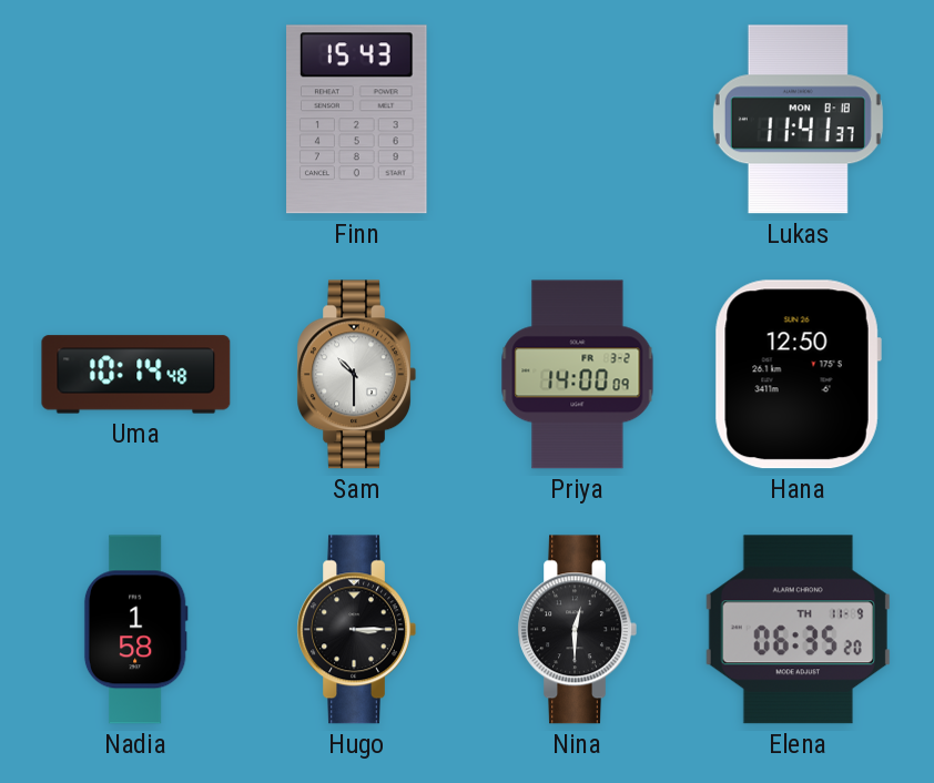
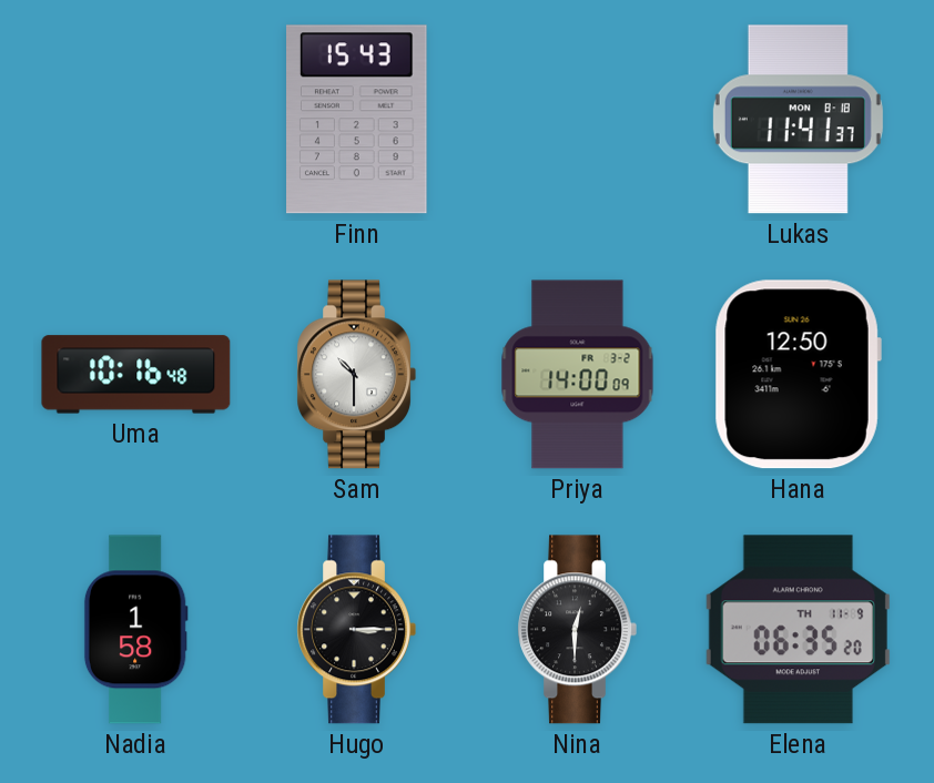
Uma: 10:14 -> 10:16
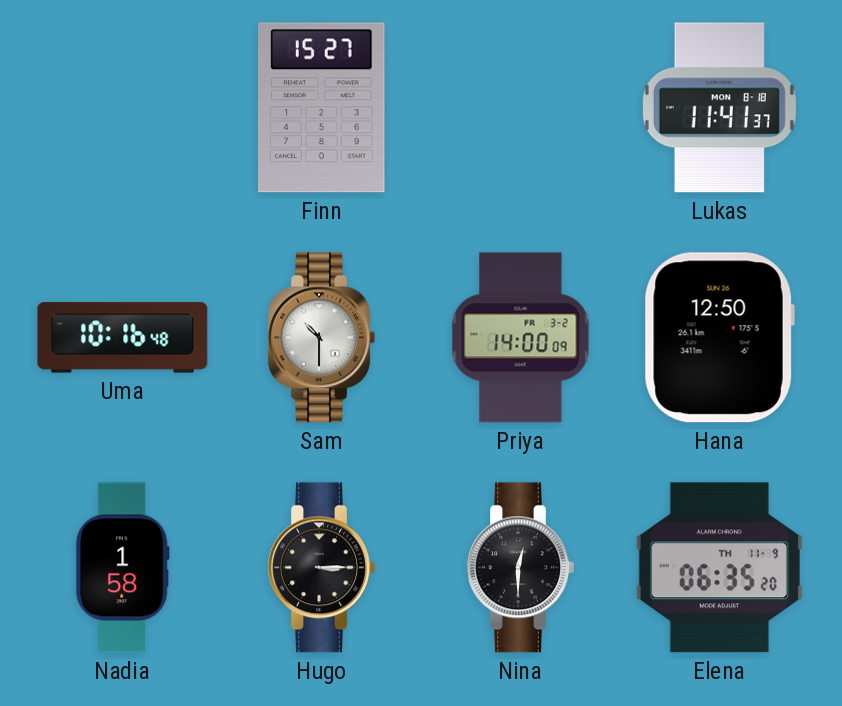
Finn: 15:43 -> 15:27
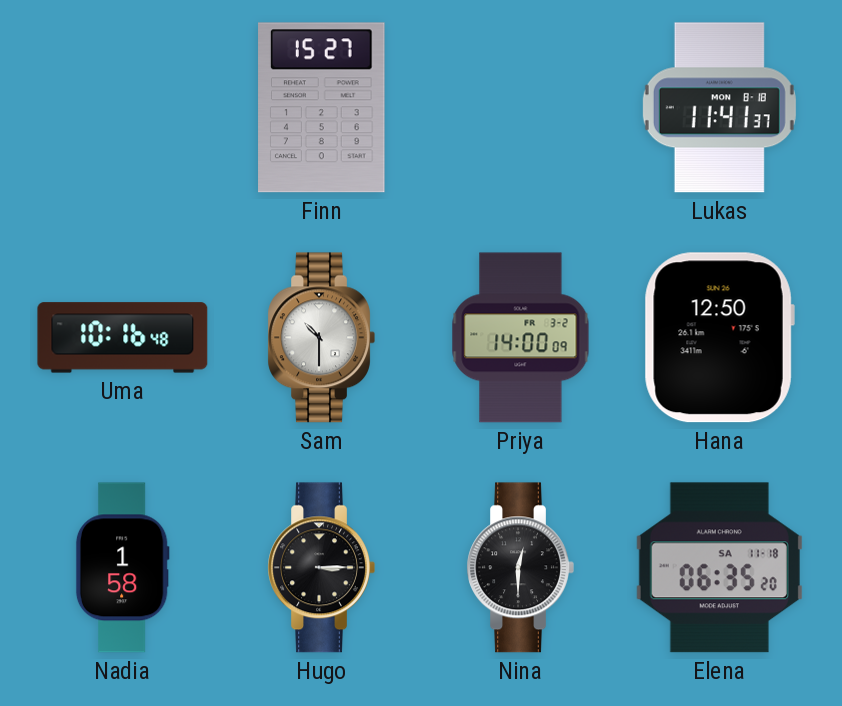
Elena date: TH 11-9 -> SA 11-18
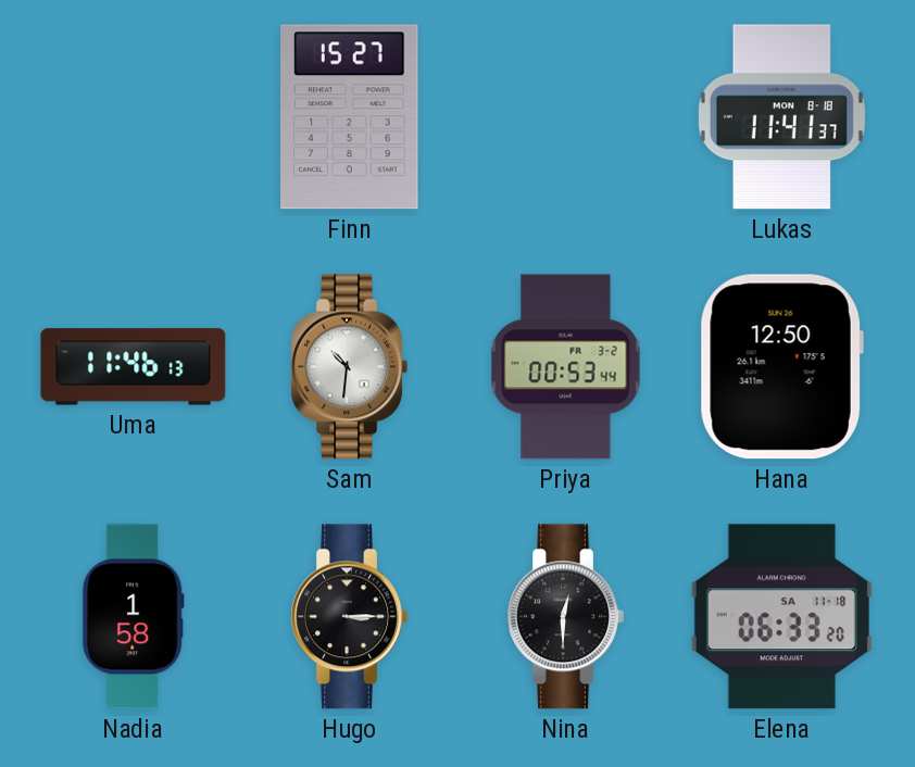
Uma: 10:16 -> 11:46
Sam: 10:30 -> 10:31
Priya: 14:00 -> 00:53
Elena: 06:35 -> 06:33
